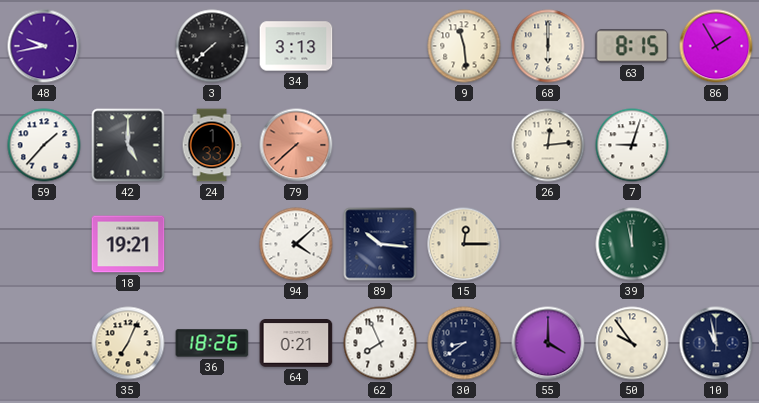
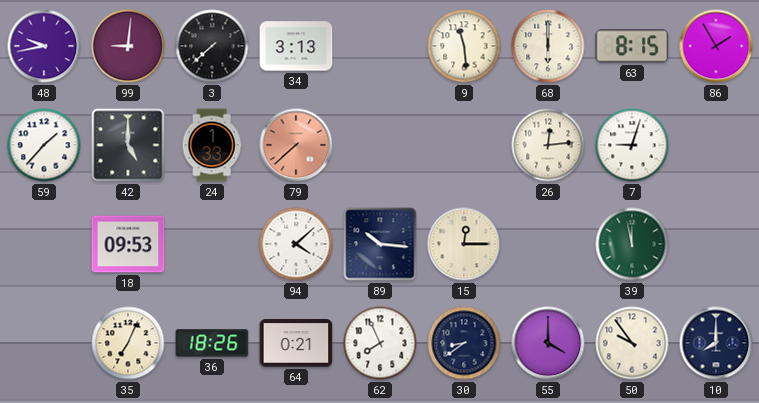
99: none -> 9:01
18: 19:21 -> 09:53
10: 10:58 -> 8:00
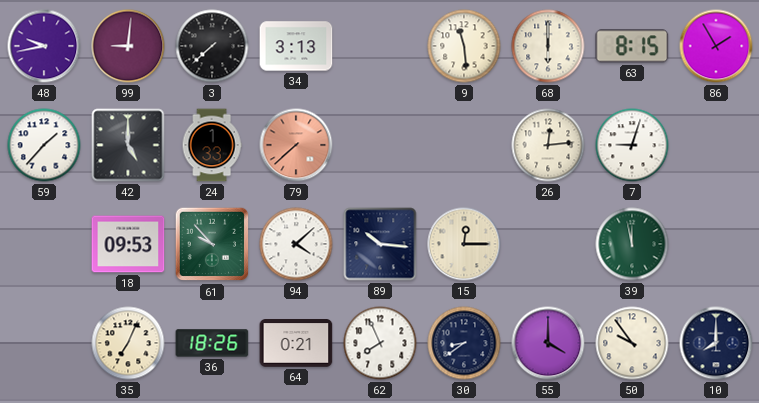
61: none -> 9:53
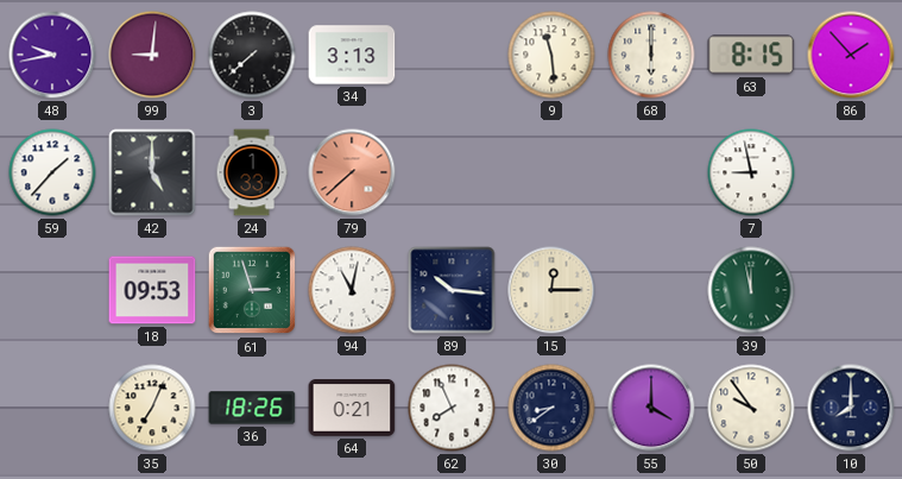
86: 1:55 -> 1:53
26: 12:14 -> none
7: 9:03 -> 8:58
61: 9:53 -> 2:57
94: 4:08 -> 11:02
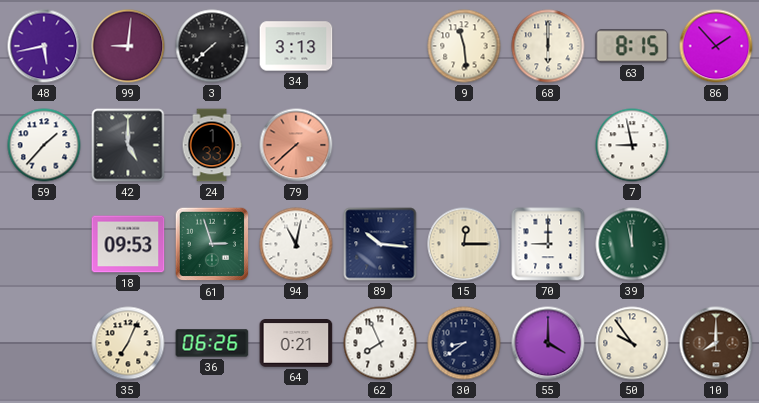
48: 9:43 -> 5:43
70: none -> 9:00
36: 18:26 -> 06:26
10 dial: navy -> brown
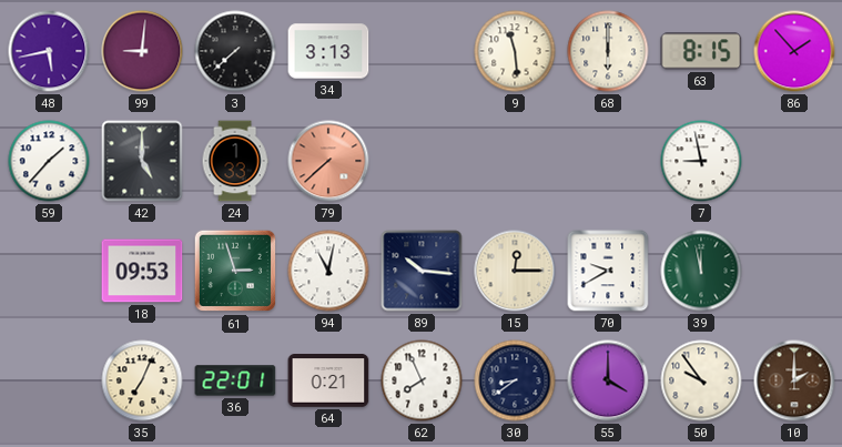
70: 9:00 -> 9:40
36: 06:26 -> 22:01
10: 8:00 -> 2:00
